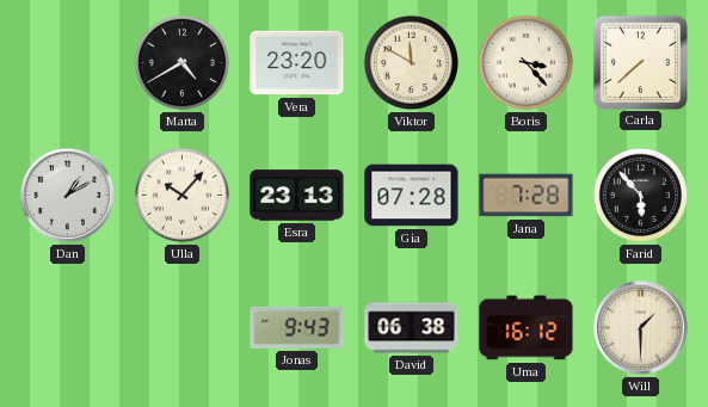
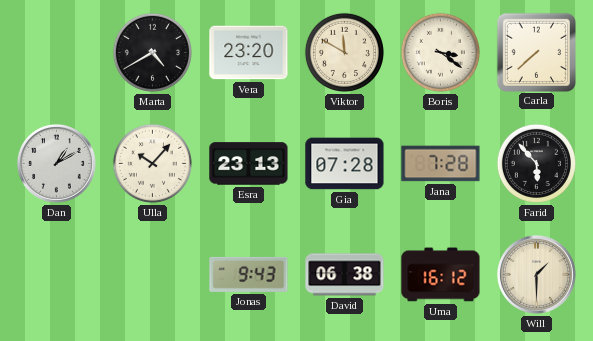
Boris: 3:23 -> 3:21
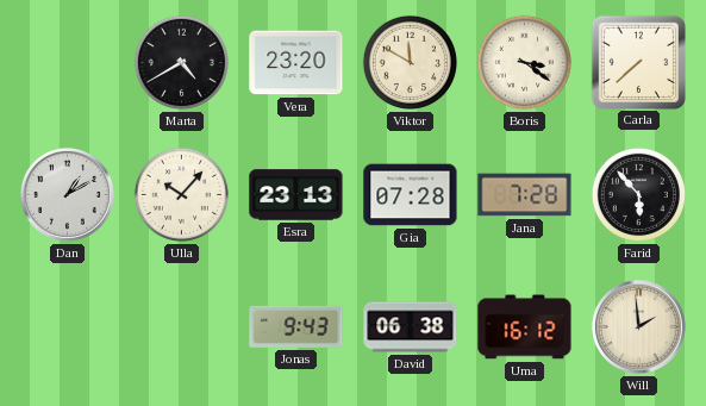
Will: 1:30 -> 1:59
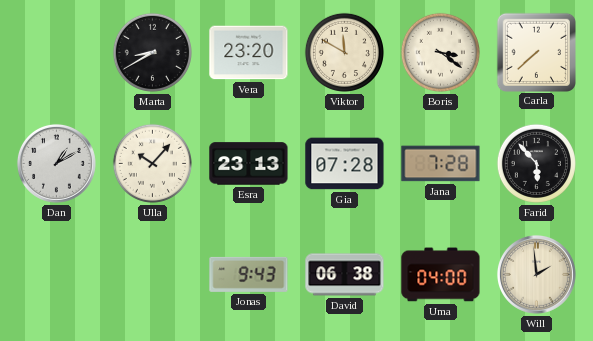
Marta: 4:40 -> 8:40
Uma: 16:12 -> 04:00
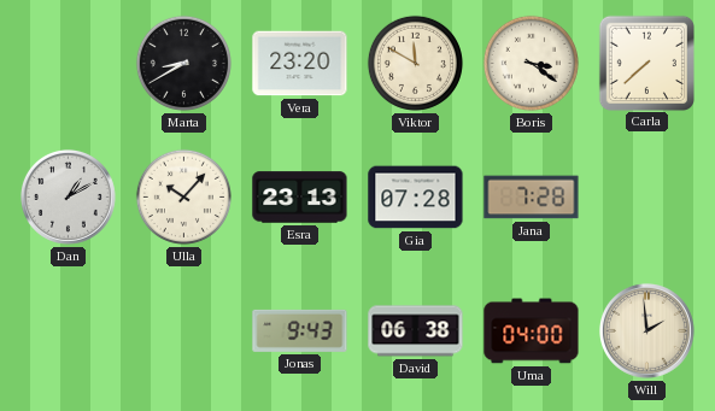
Farid: 5:53 -> none
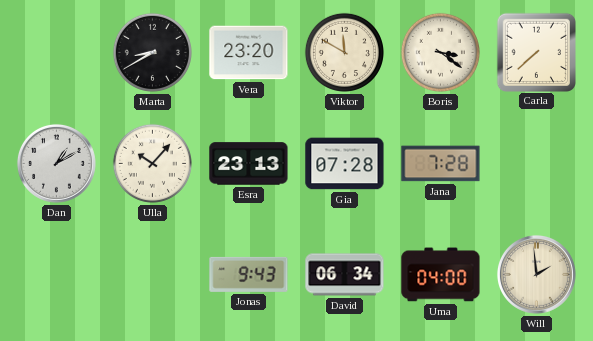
David: 06:38 -> 06:34
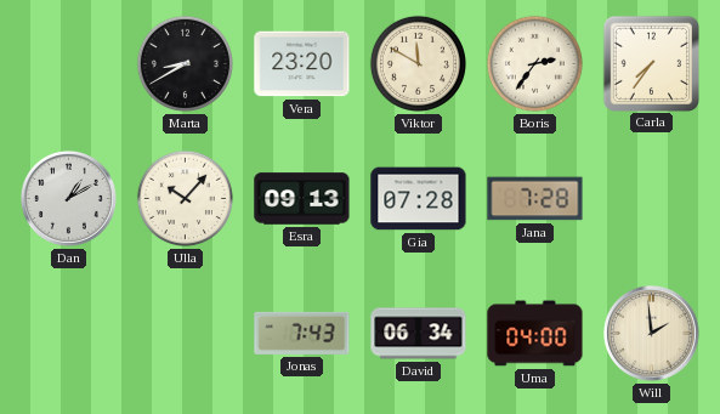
Boris: 3:21 -> 2:36
Carla: 7:38 -> 7:36
Esra: 23:13 -> 09:13
Jonas: 9:43 -> 7:43
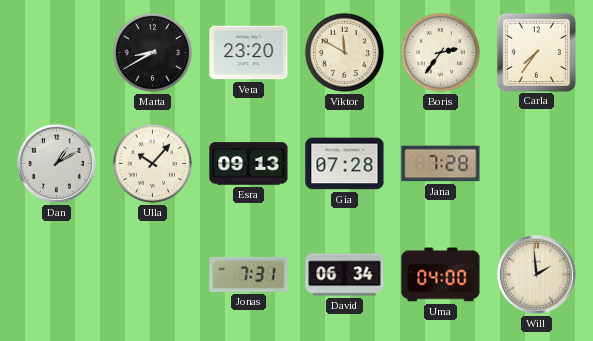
Jonas: 7:43 -> 7:31
